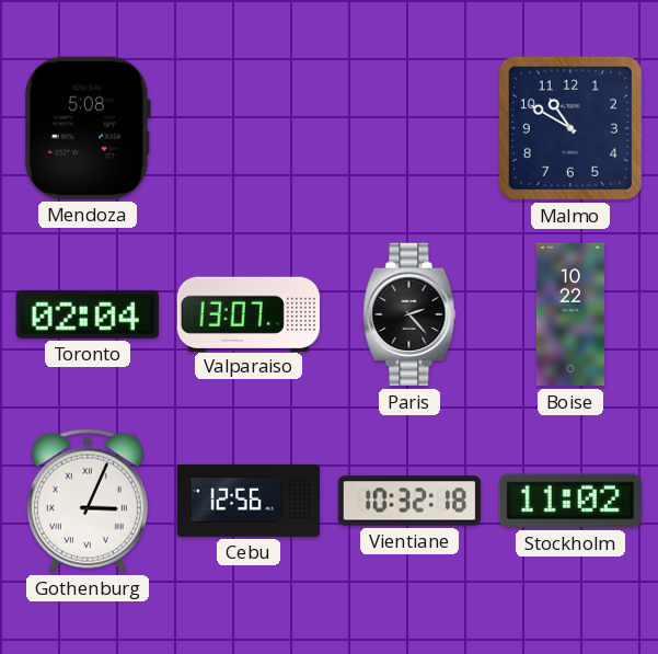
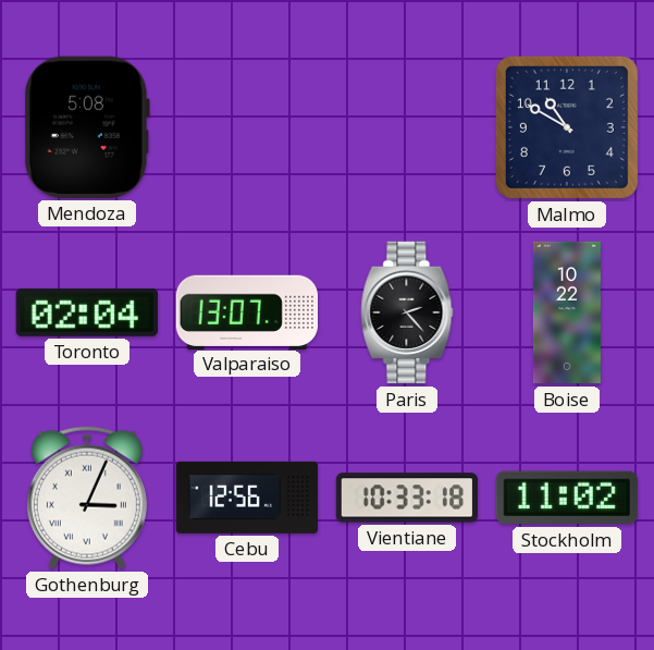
Vientiane: 10:32 -> 10:33
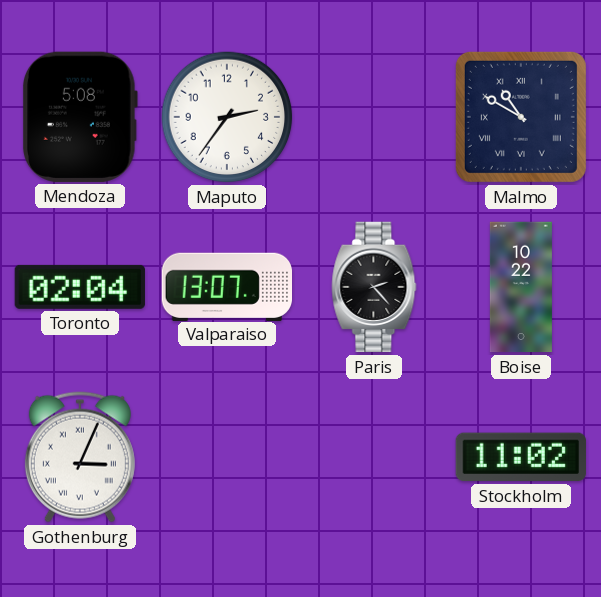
Maputo: none -> 2:36
Malmo numerals: Arabic -> Roman
Cebu: 12:56 -> none
Vientiane: 10:33 -> none
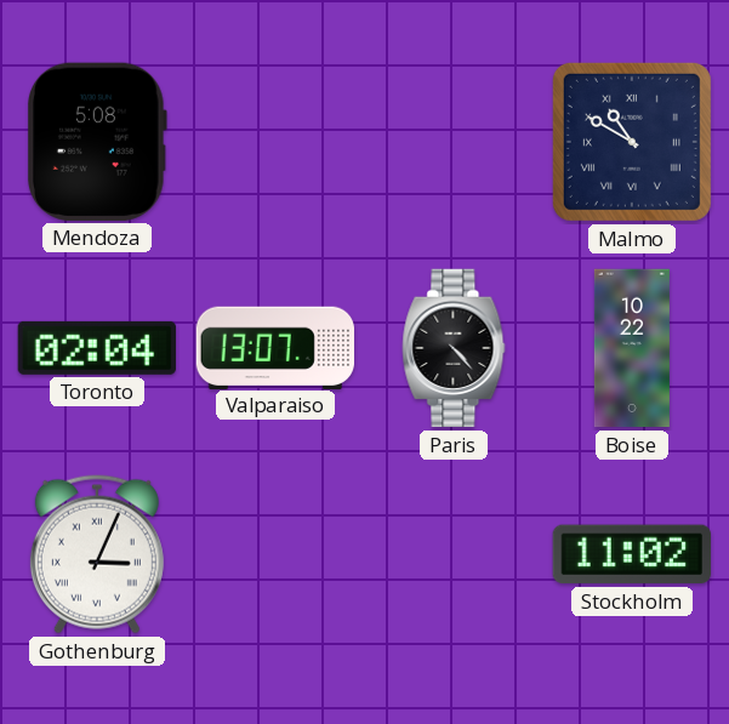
Maputo: 2:36 -> none
Paris: 2:23 -> 4:23
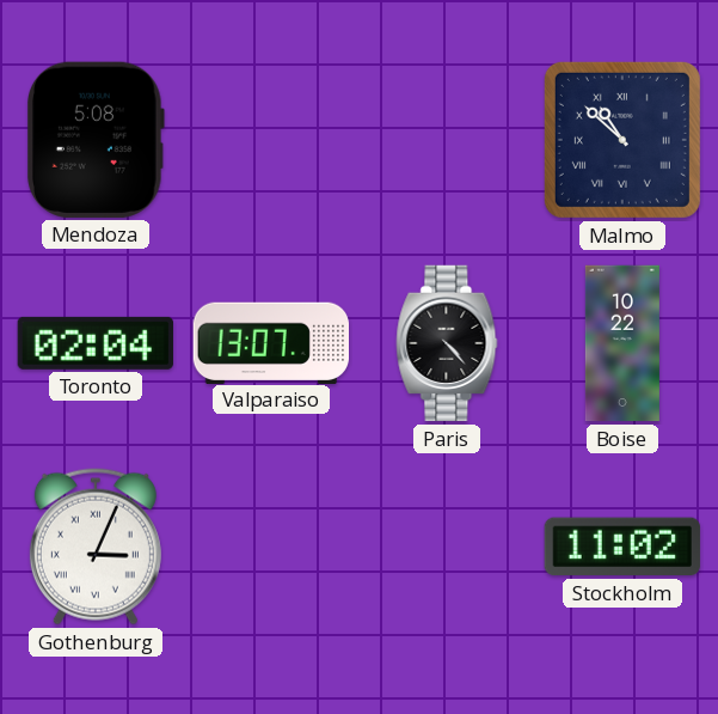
Malmo: 10:50 -> 10:52
